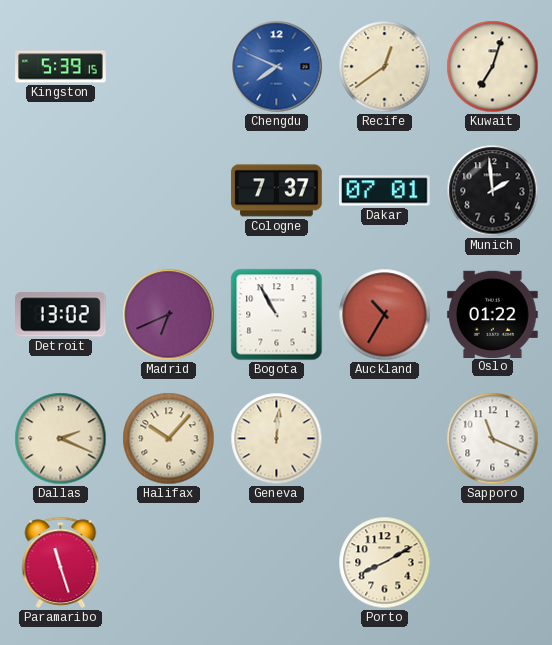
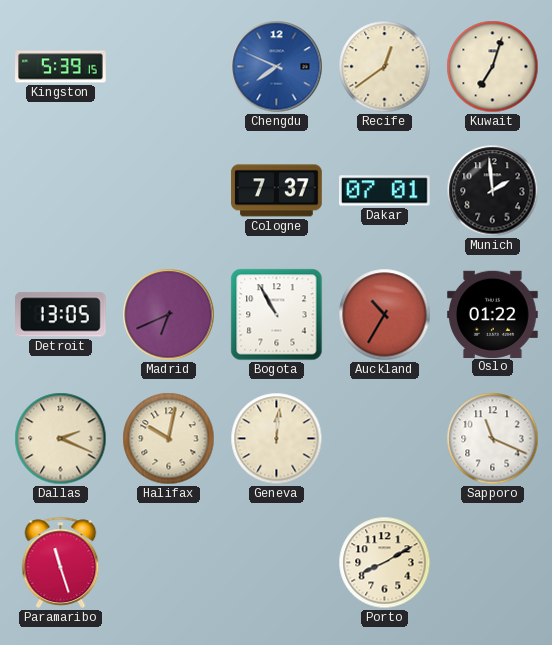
Detroit: 13:02 -> 13:05
Halifax: 10:07 -> 10:02
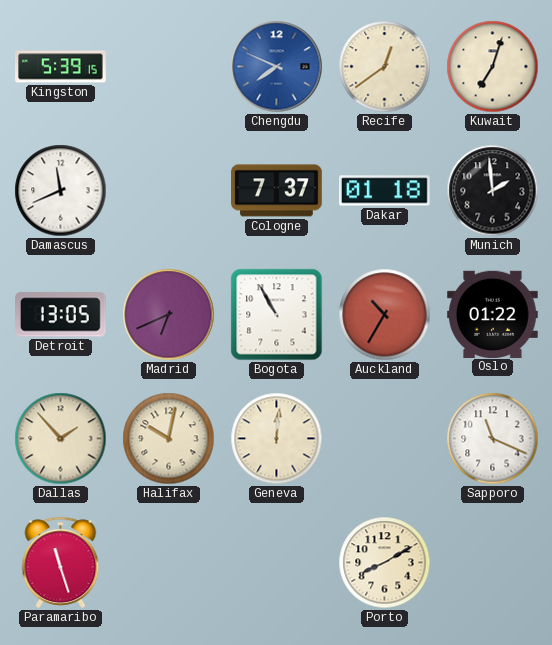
Damascus: none -> 11:41
Dakar: 07:01 -> 01:18
Dallas: 2:19 -> 1:53
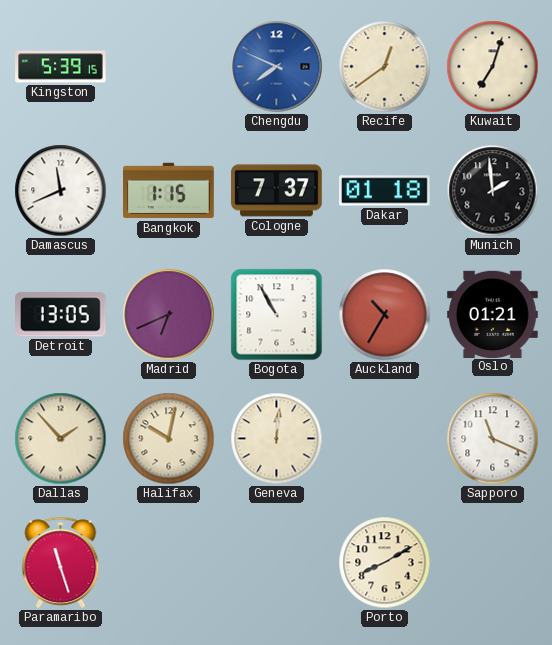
Bangkok: none -> 1:15
Oslo: 01:22 -> 01:21
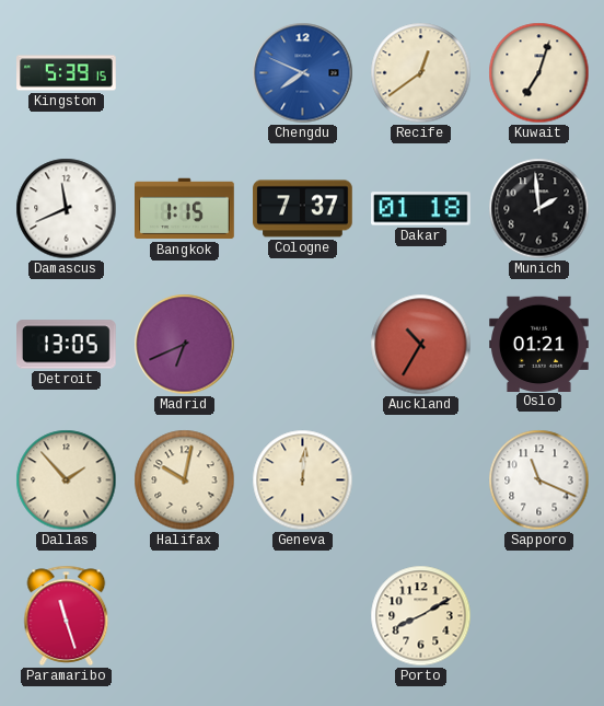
Bogota: 10:55 -> none
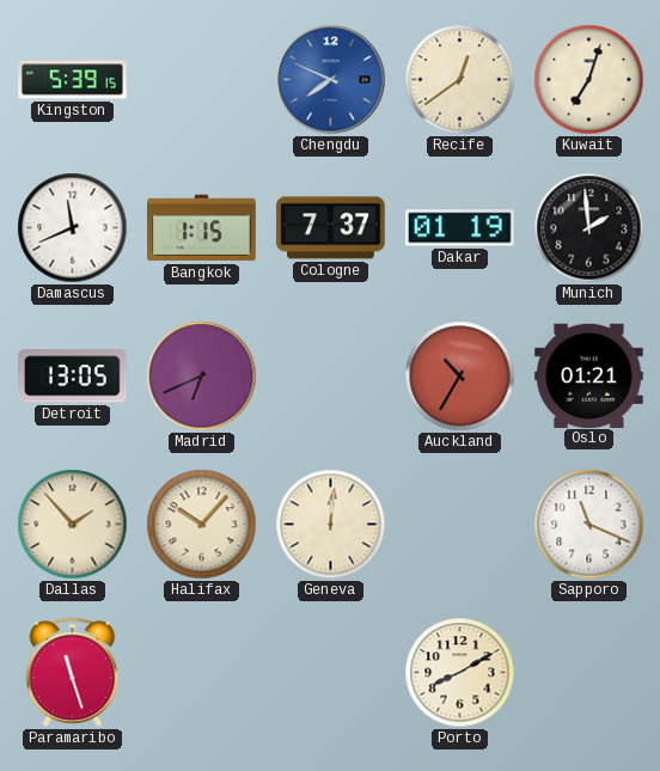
Dakar: 01:18 -> 01:19
Halifax: 10:02 -> 10:07
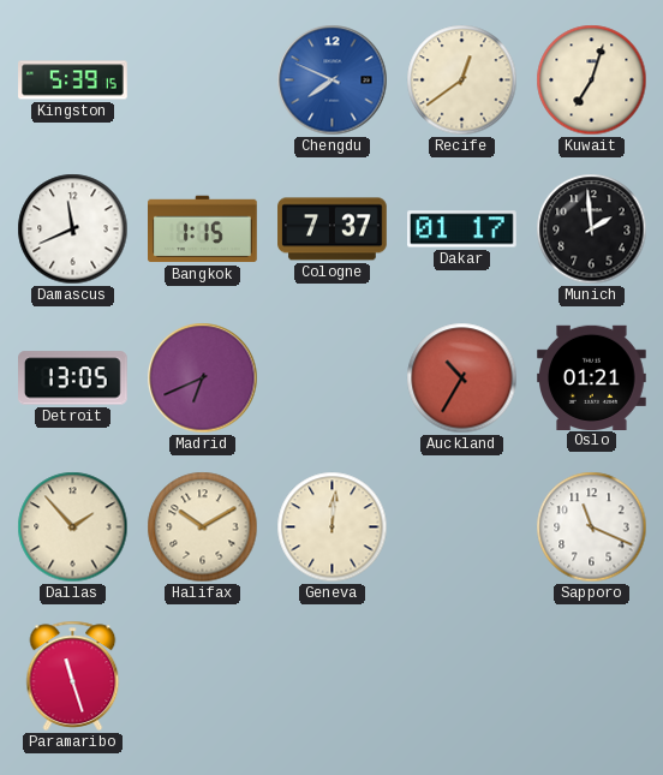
Dakar: 01:19 -> 01:17
Halifax: 10:07 -> 10:10
Porto: 8:10 -> none
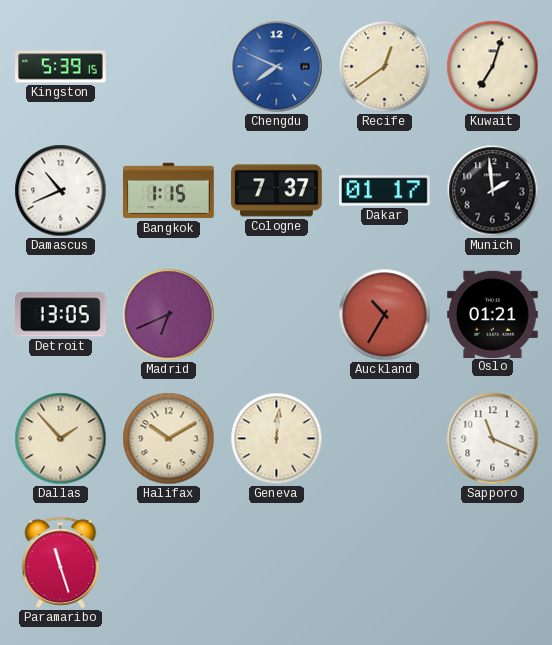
Damascus: 11:41 -> 10:41
